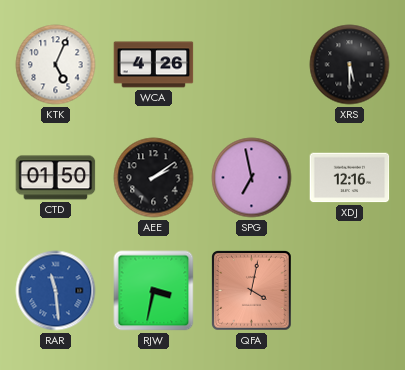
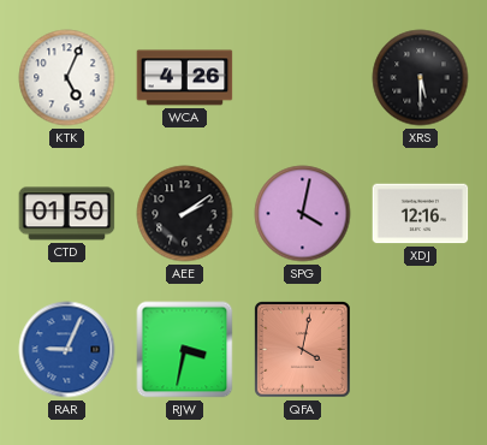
SPG: 6:58 -> 4:02
RAR: 11:29 -> 9:04
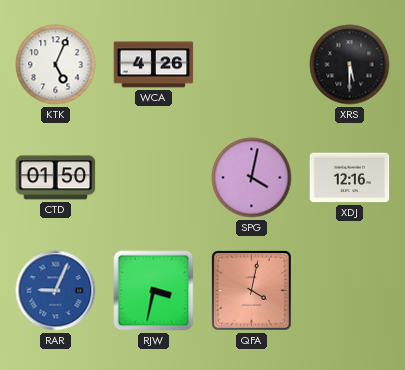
AEE: 2:09 -> none
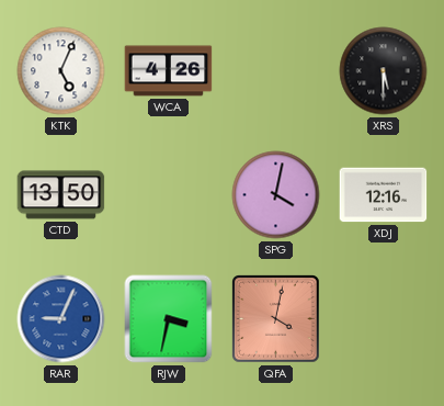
CTD: 01:50 -> 13:50
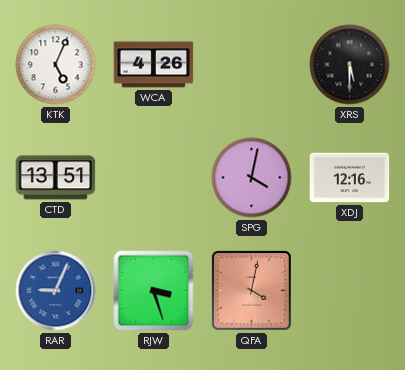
CTD: 13:50 -> 13:51
RJW: 3:32 -> 3:27
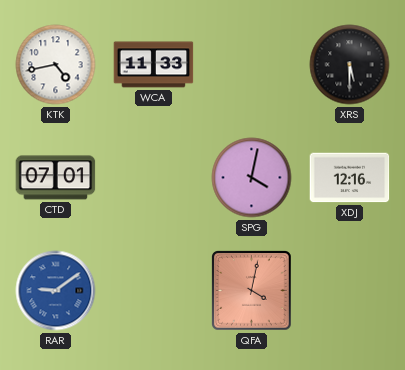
KTK: 5:04 -> 4:43
WCA: 4:26 -> 11:33
CTD: 13:51 -> 07:01
RAR: 9:04 -> 9:09
RJW: 3:27 -> none
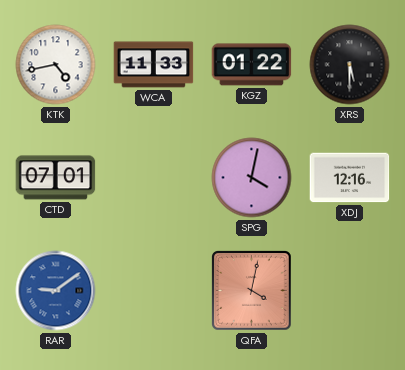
KGZ: none -> 01:22
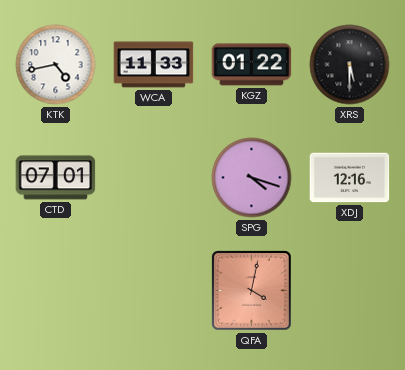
SPG: 4:02 -> 4:18
RAR: 9:09 -> none
